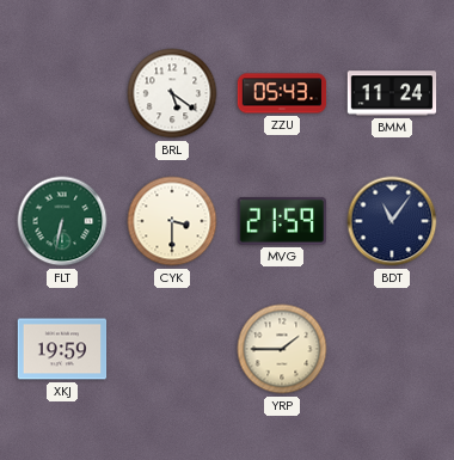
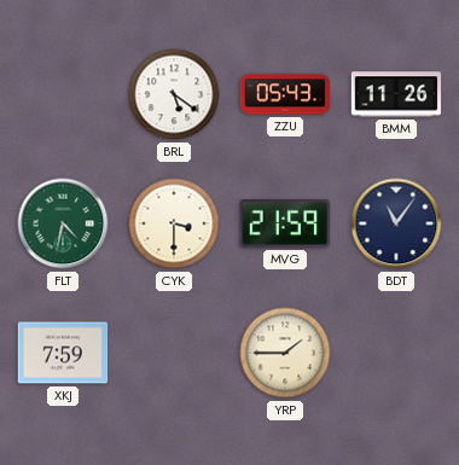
BMM: 11:24 -> 11:26
FLT: 6:32 -> 4:32
XKJ: 19:59 -> 7:59
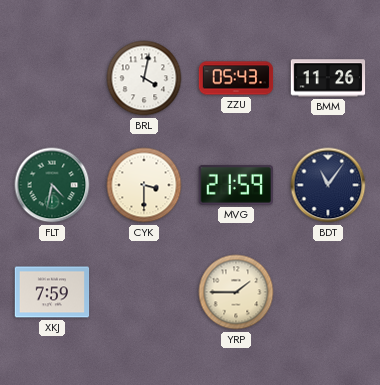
BRL: 5:21 -> 4:02
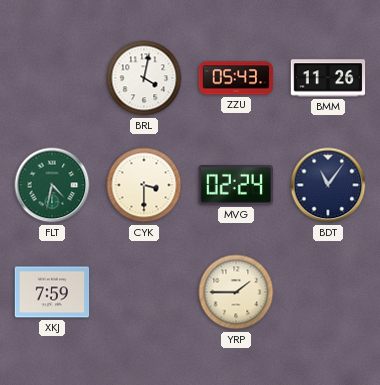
MVG: 21:59 -> 02:24
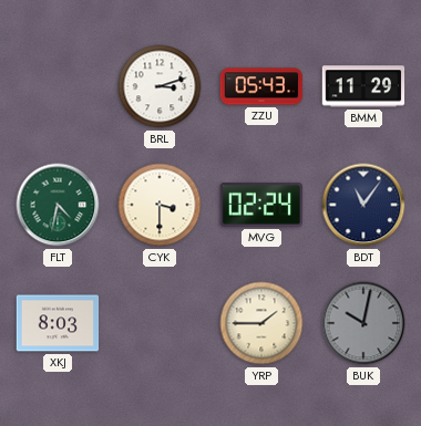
BRL: 4:02 -> 3:12
BMM: 11:26 -> 11:29
XKJ: 7:59 -> 8:03
BUK: none -> 10:02
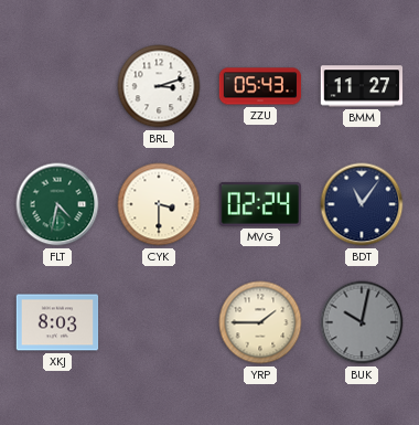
BMM: 11:29 -> 11:27
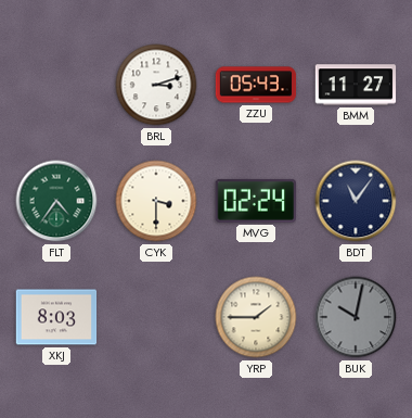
FLT: 4:32 -> 4:36
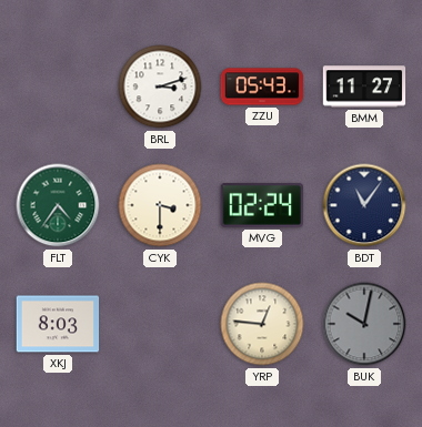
YRP: 1:45 -> 12:46
